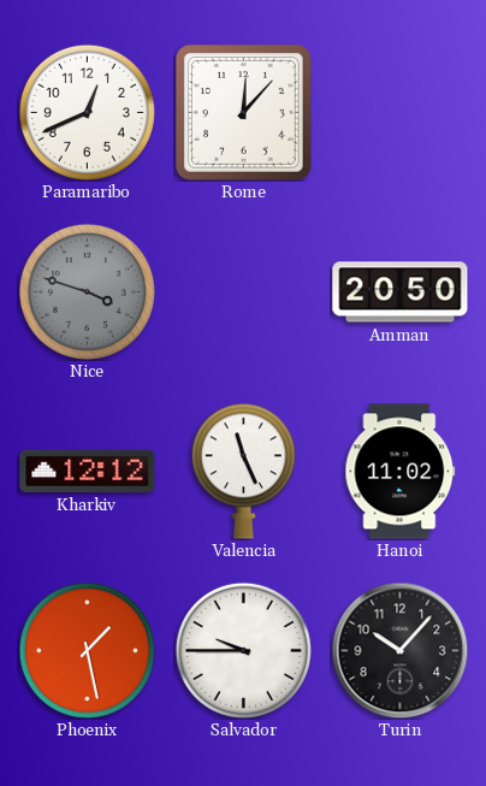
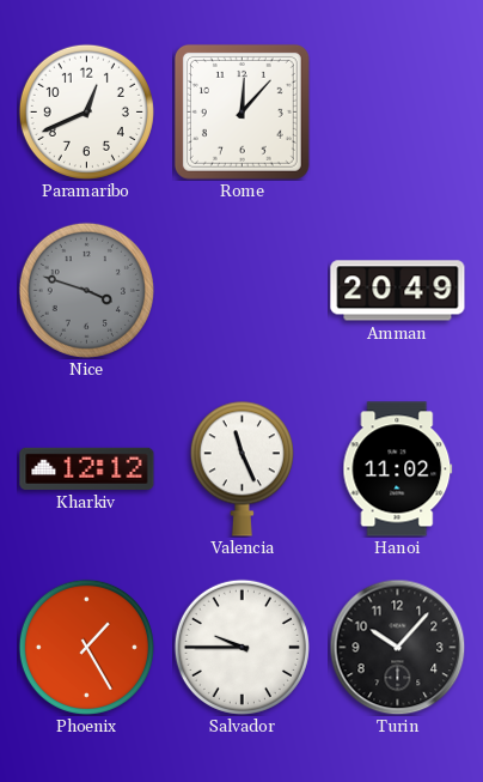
Amman: 20:50 -> 20:49
Phoenix: 1:28 -> 1:25
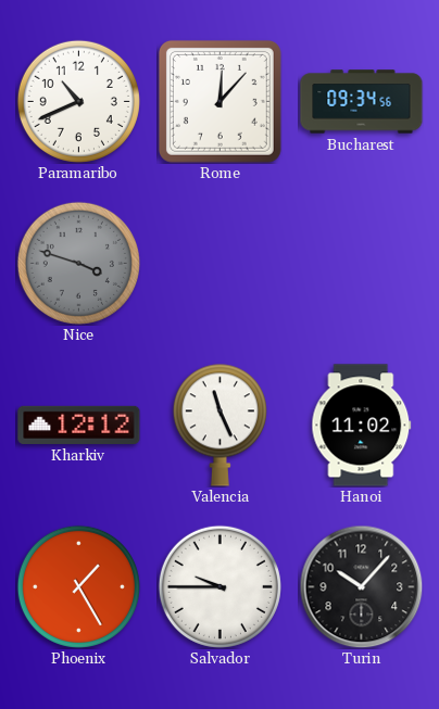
Paramaribo: 12:41 -> 10:41
Bucharest: none -> 09:34
Amman: 20:49 -> none
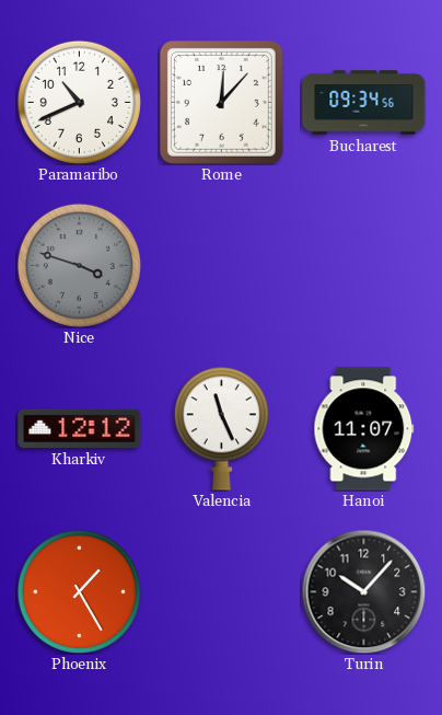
Hanoi: 11:02 -> 11:07
Salvador: 9:45 -> none
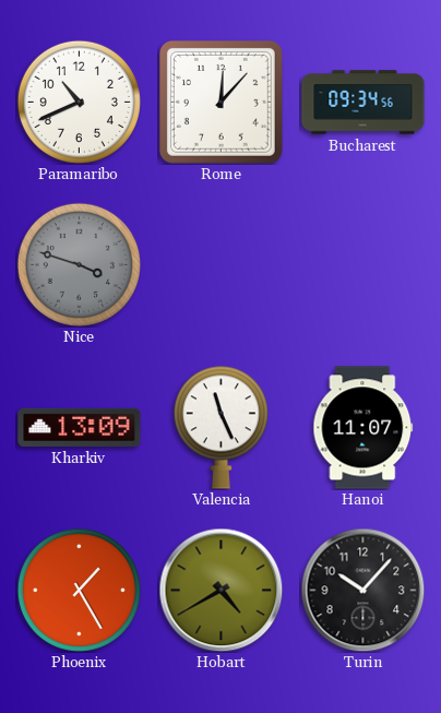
Kharkiv: 12:12 -> 13:09
Hobart: none -> 4:40
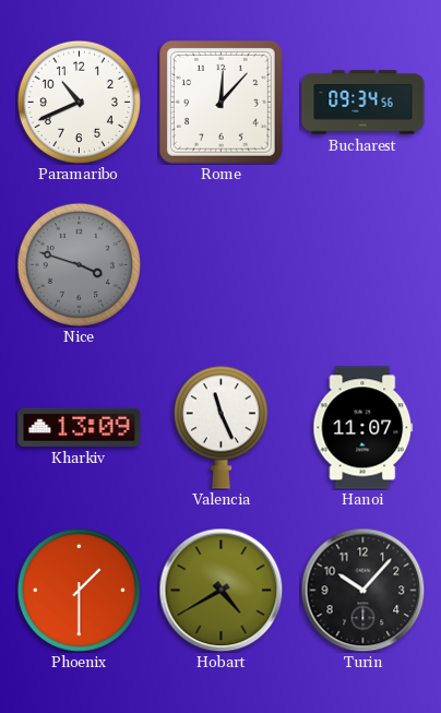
Phoenix: 1:25 -> 1:30
